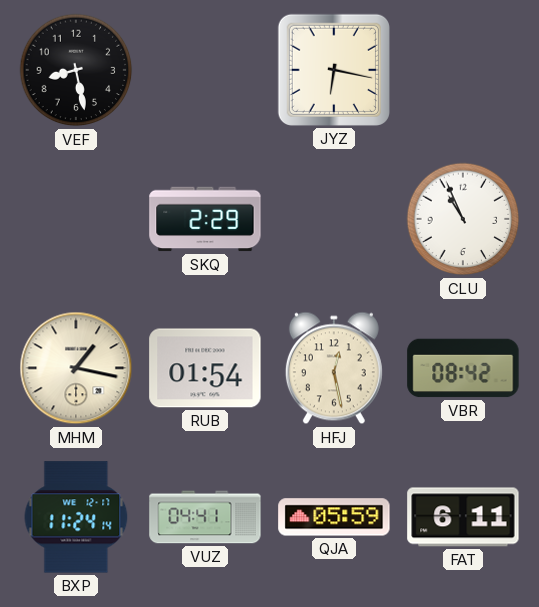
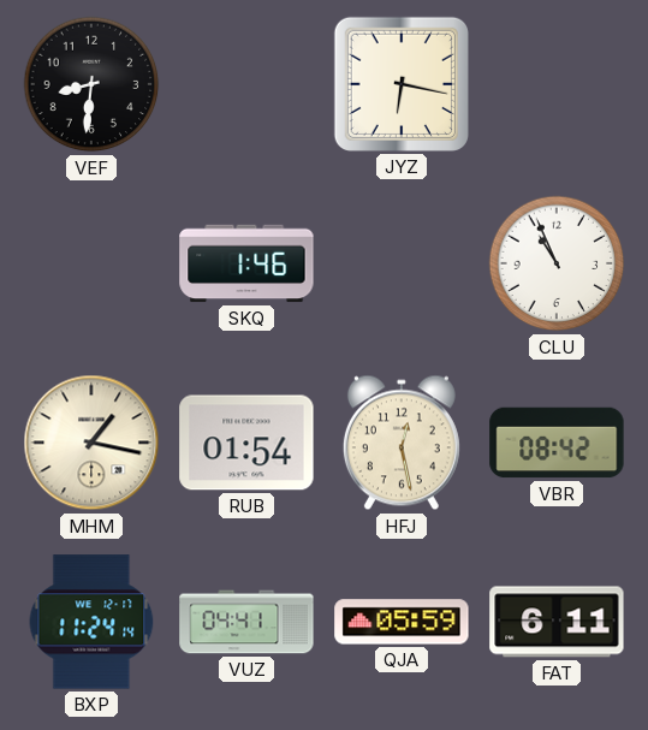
VEF: 8:28 -> 8:31
SKQ: 2:29 -> 1:46
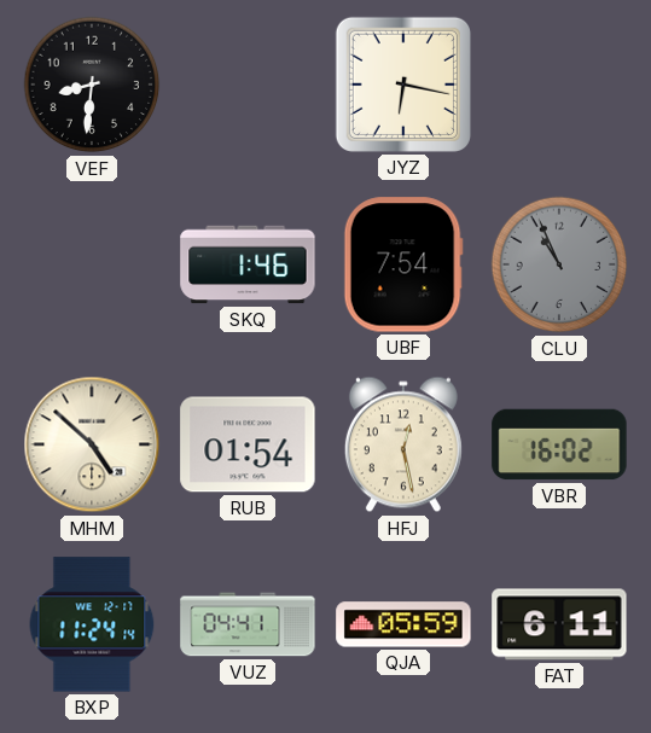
UBF: none -> 7:54
CLU dial: white -> grey
MHM: 1:17 -> 4:52
VBR: 08:42 -> 16:02
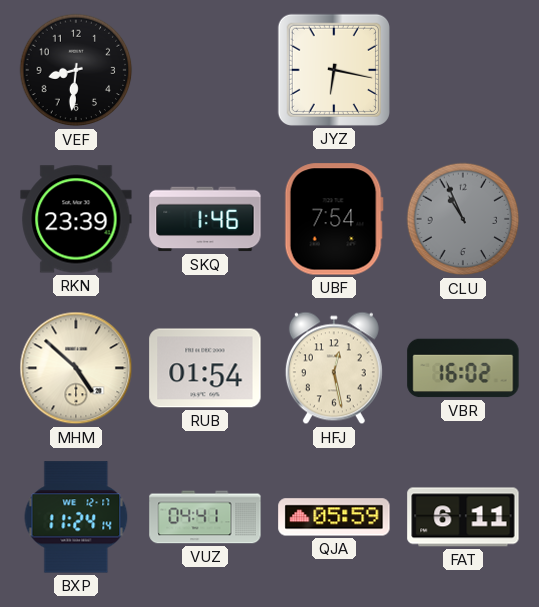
RKN: none -> 23:39
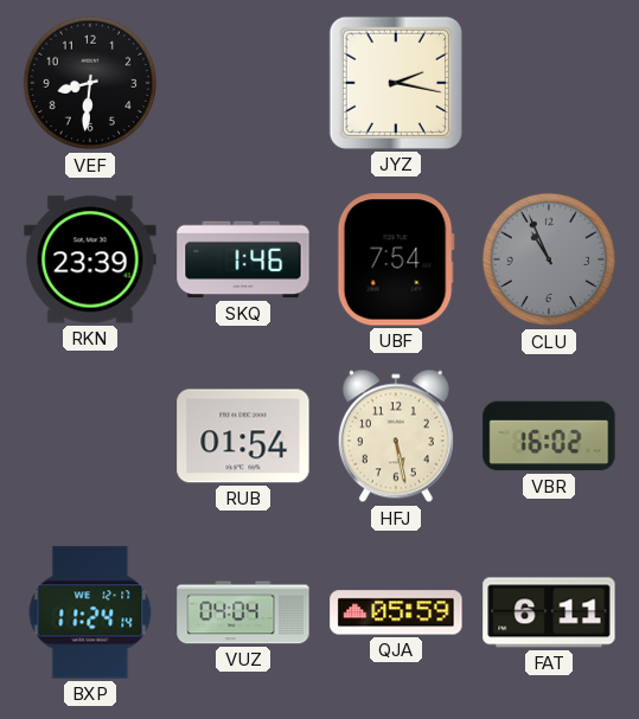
JYZ: 6:17 -> 2:17
MHM: 4:52 -> none
HFJ: 12:28 -> 5:28
VUZ: 04:41 -> 04:04
